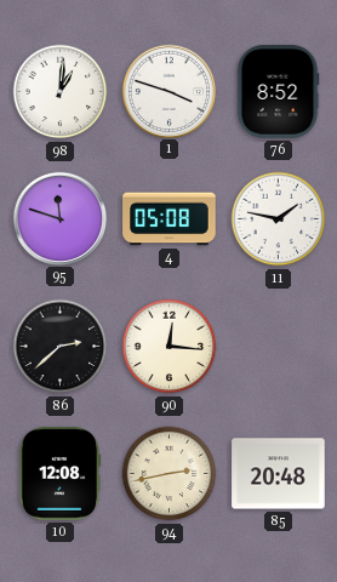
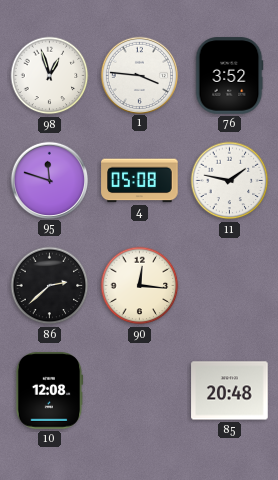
98: 1:01 -> 12:57
1: 3:48 -> 3:46
76: 8:52 -> 3:52
94: 2:43 -> none
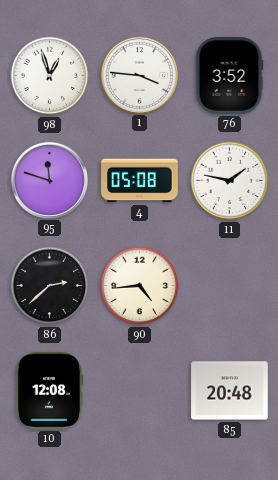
90: 12:16 -> 4:44
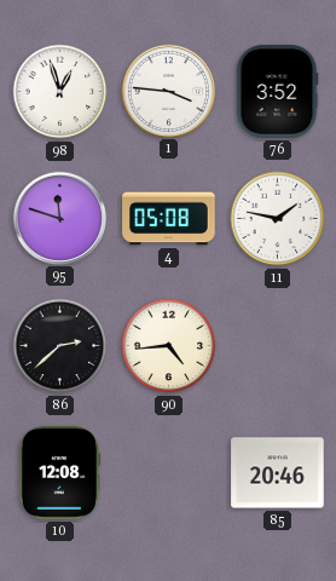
85: 20:48 -> 20:46
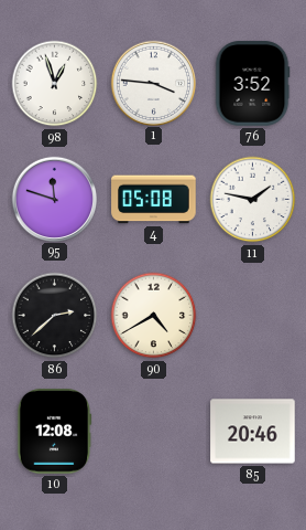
90: 4:44 -> 4:40
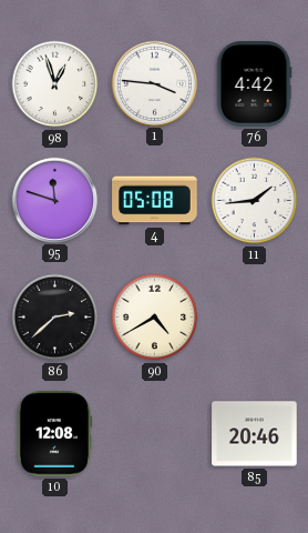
76: 3:52 -> 4:42
11: 1:47 -> 1:44
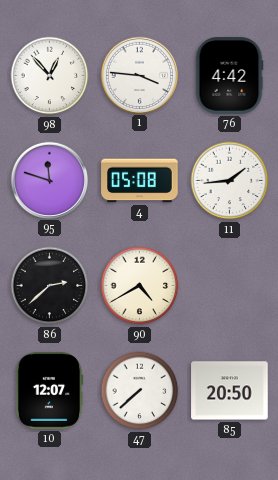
98: 12:57 -> 12:53
10: 12:08 -> 12:07
47: none -> 7:38
85: 20:46 -> 20:50
